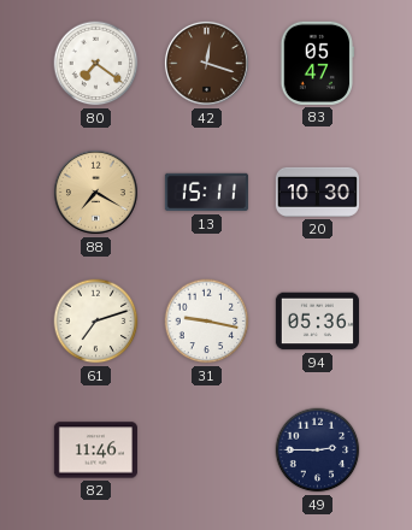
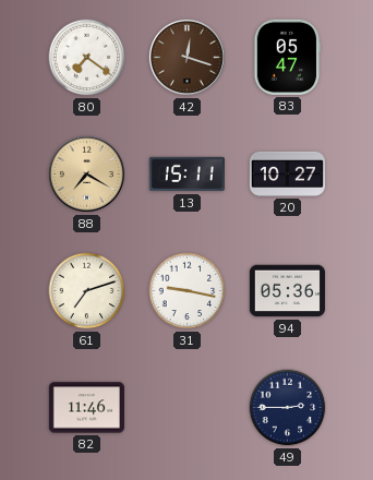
20: 10:30 -> 10:27
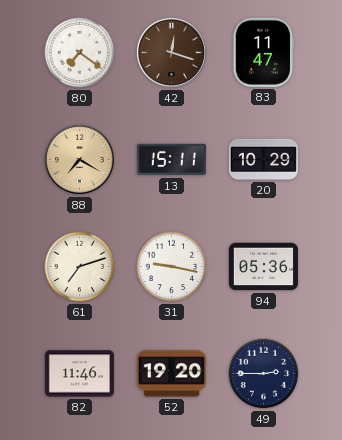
83: 05:47 -> 11:47
20: 10:27 -> 10:29
52: none -> 19:20
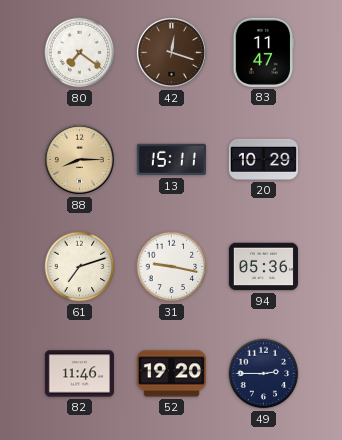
88: 7:20 -> 8:15
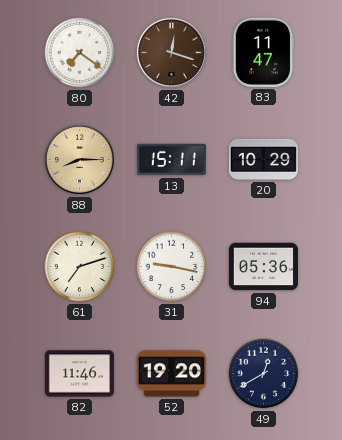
49: 2:45 -> 12:40
